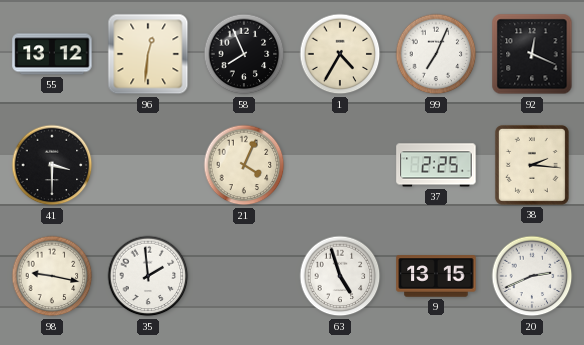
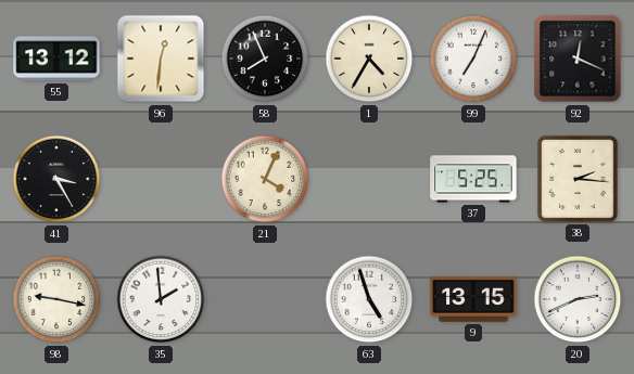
41: 3:30 -> 3:25
37: 2:25 -> 5:25
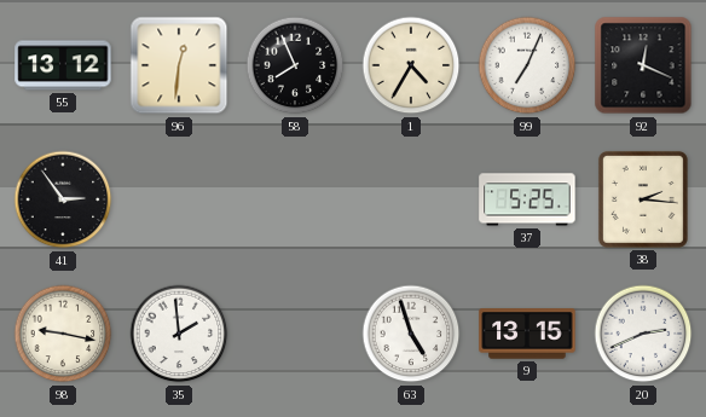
41: 3:25 -> 2:54
21: 4:04 -> none
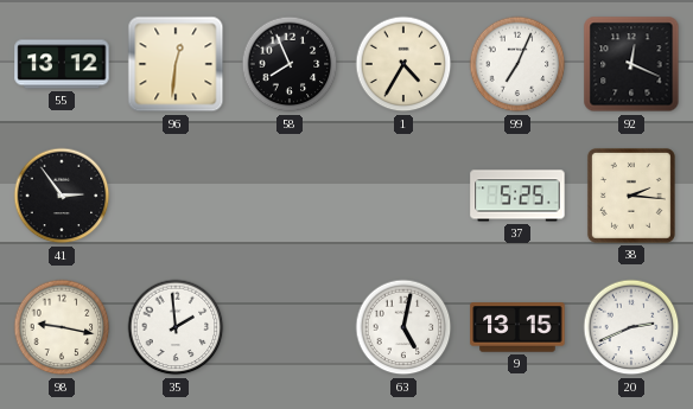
63: 4:57 -> 5:02
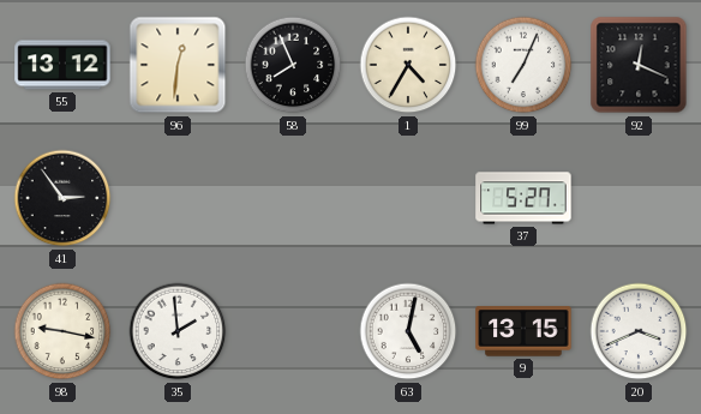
37: 5:25 -> 5:27
38: 2:16 -> none
20: 2:41 -> 3:41
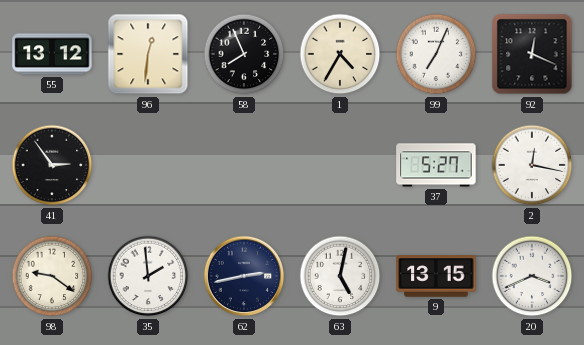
2: none -> 12:17
98: 9:17 -> 9:21
62: none -> 2:43
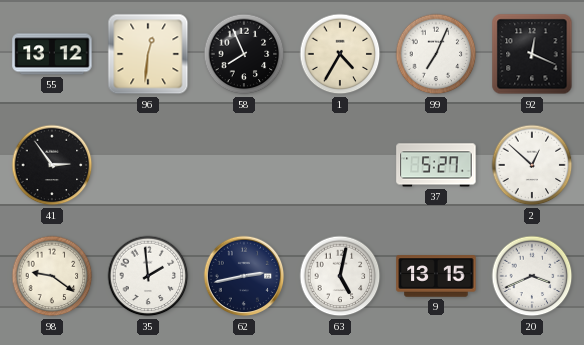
2: 12:17 -> 12:52
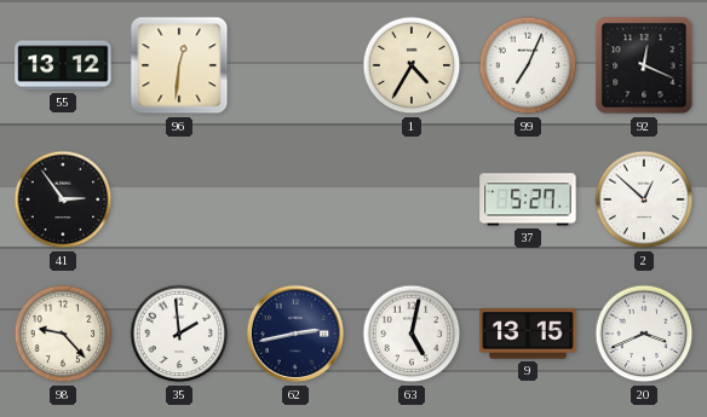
58: 7:56 -> none
98: 9:21 -> 9:23
